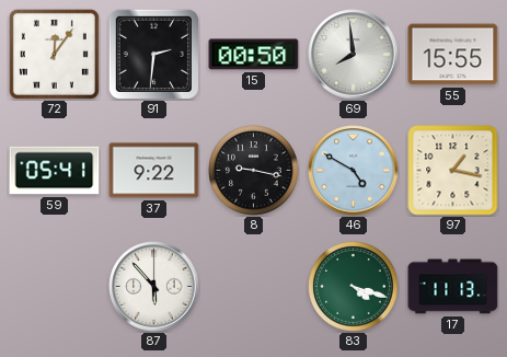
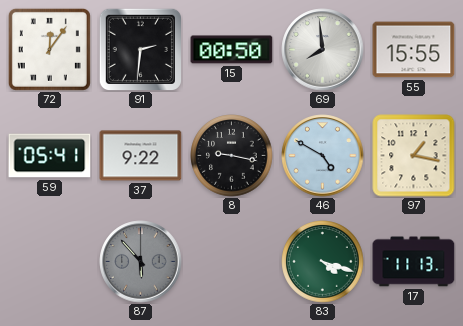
87 dial: white -> grey
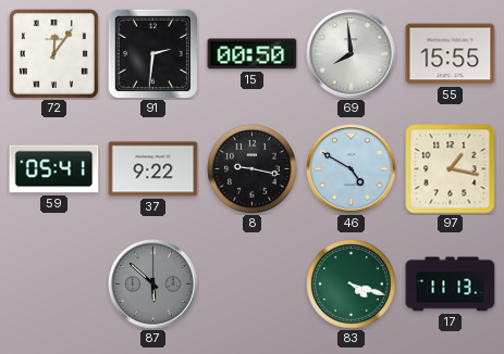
87: 5:53 -> 5:52
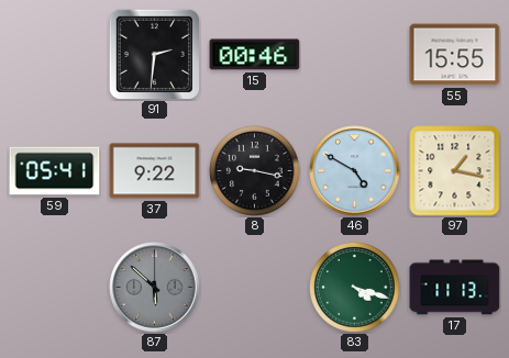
72: 12:06 -> none
15: 00:50 -> 00:46
69: 7:59 -> none
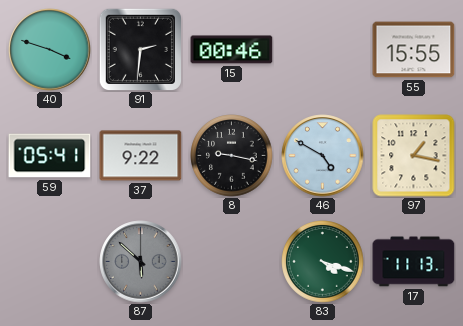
40: none -> 3:48
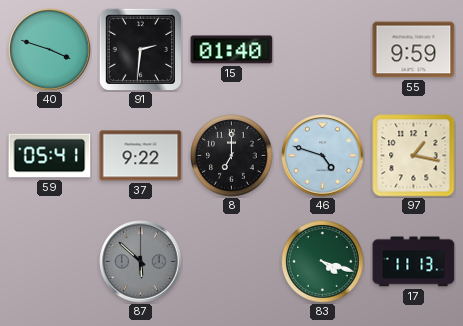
15: 00:46 -> 01:40
55: 15:55 -> 9:59
8: 9:17 -> 7:00
46: 4:50 -> 4:48
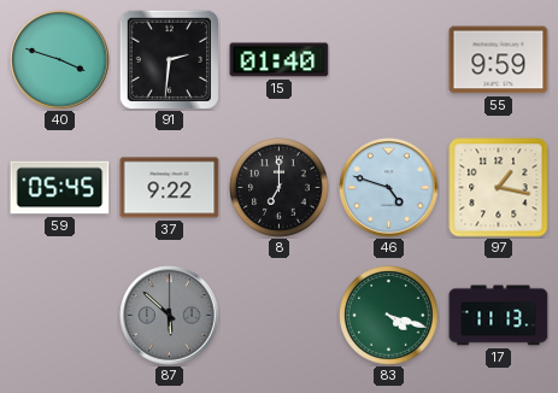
59: 05:41 -> 05:45
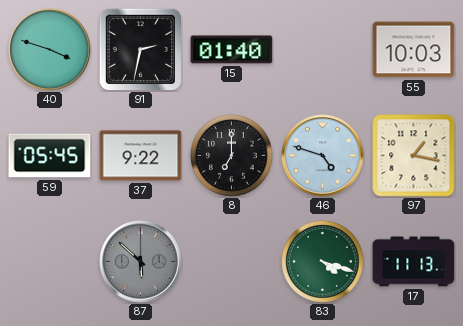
91: 2:31 -> 2:32
55: 9:59 -> 10:03
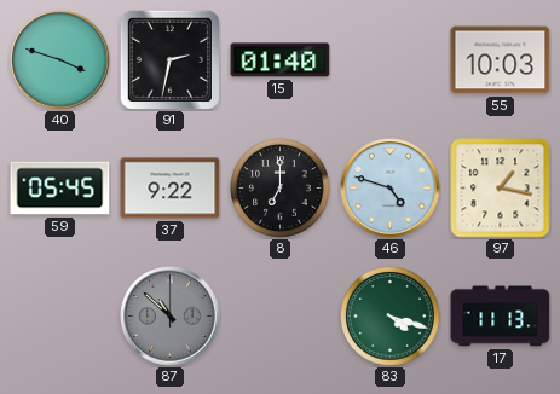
87: 5:52 -> 10:52
